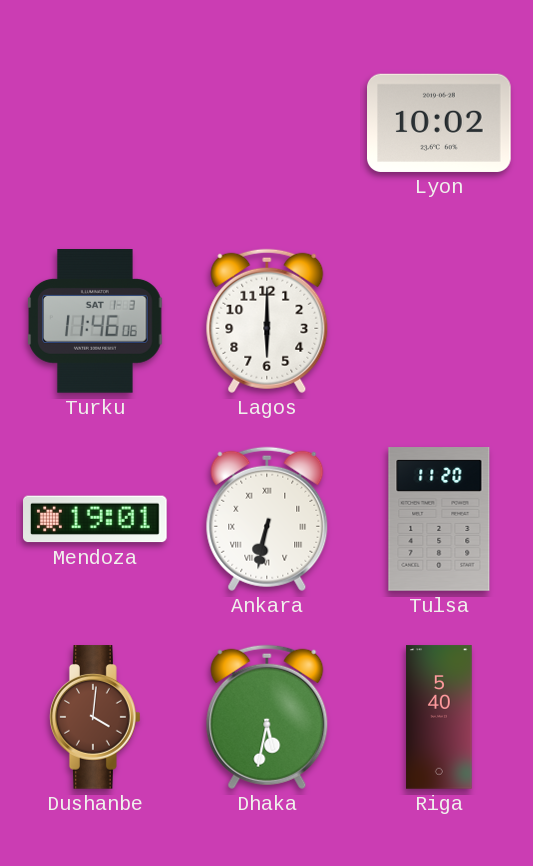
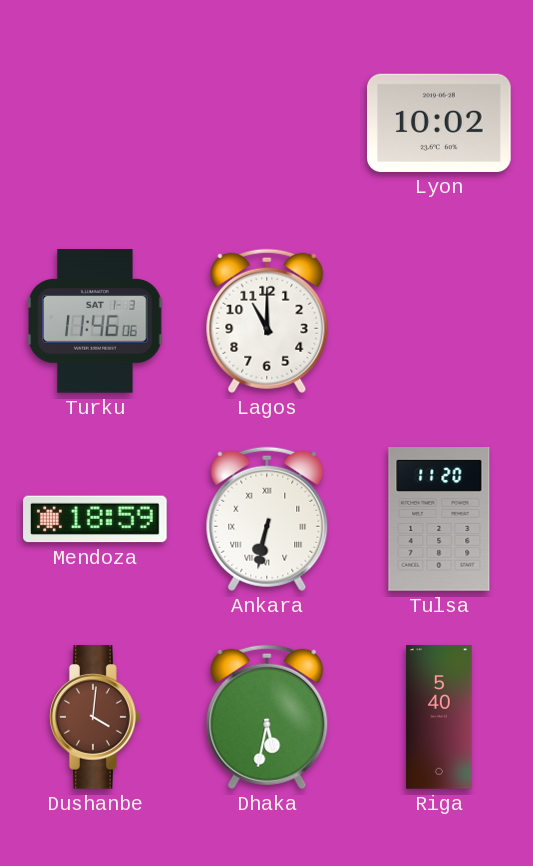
Lagos: 6:00 -> 11:00
Mendoza: 19:01 -> 18:59
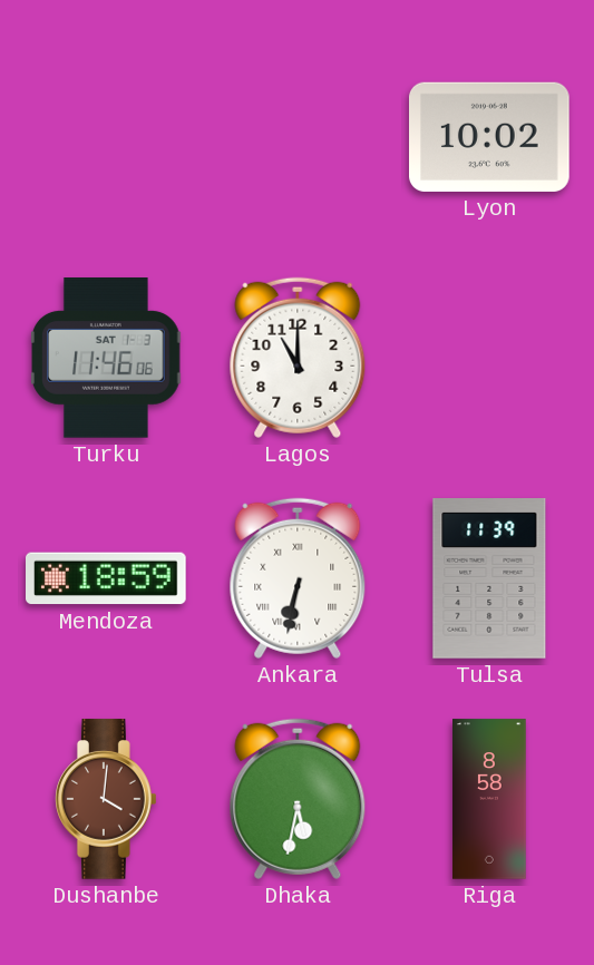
Tulsa: 11:20 -> 11:39
Riga: 5:40 -> 8:58
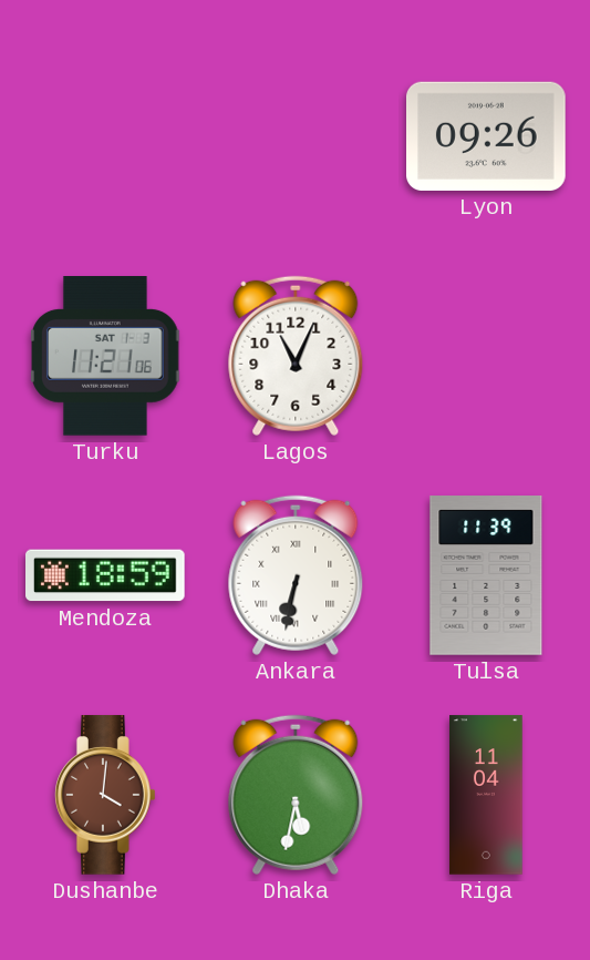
Lyon: 10:02 -> 09:26
Turku: 11:46 -> 11:21
Lagos: 11:00 -> 11:04
Riga: 8:58 -> 11:04
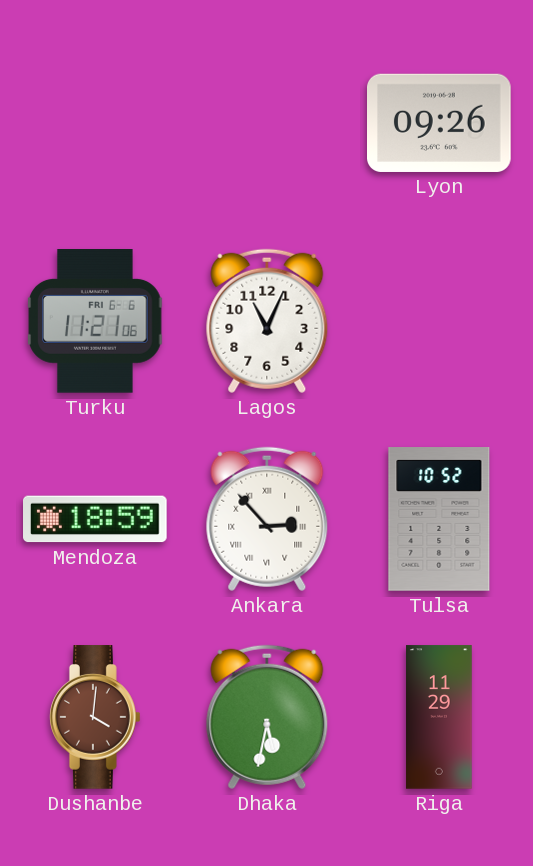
Turku date: SAT 1-3 -> FRI 6-6
Ankara: 6:32 -> 2:53
Tulsa: 11:39 -> 10:52
Riga: 11:04 -> 11:29
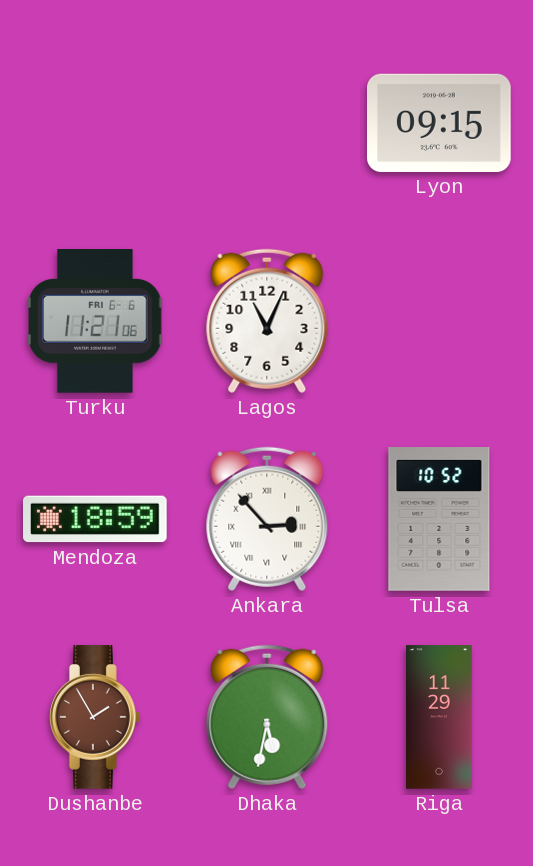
Lyon: 09:26 -> 09:15
Dushanbe: 4:01 -> 1:55
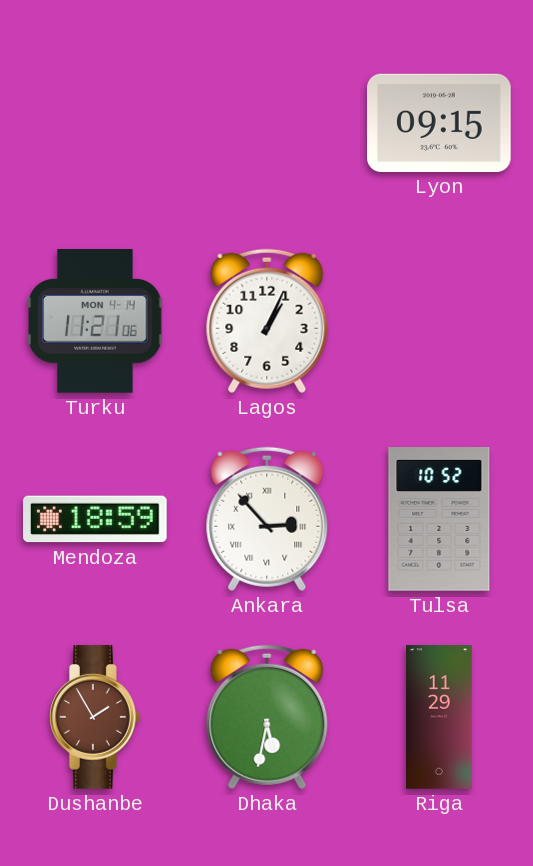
Turku date: FRI 6-6 -> MON 4-14
Lagos: 11:04 -> 1:04
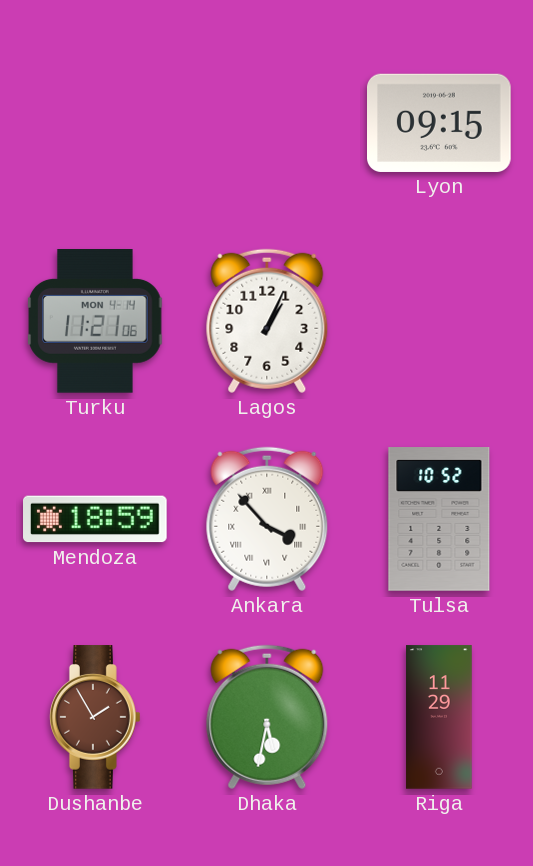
Ankara: 2:53 -> 3:53
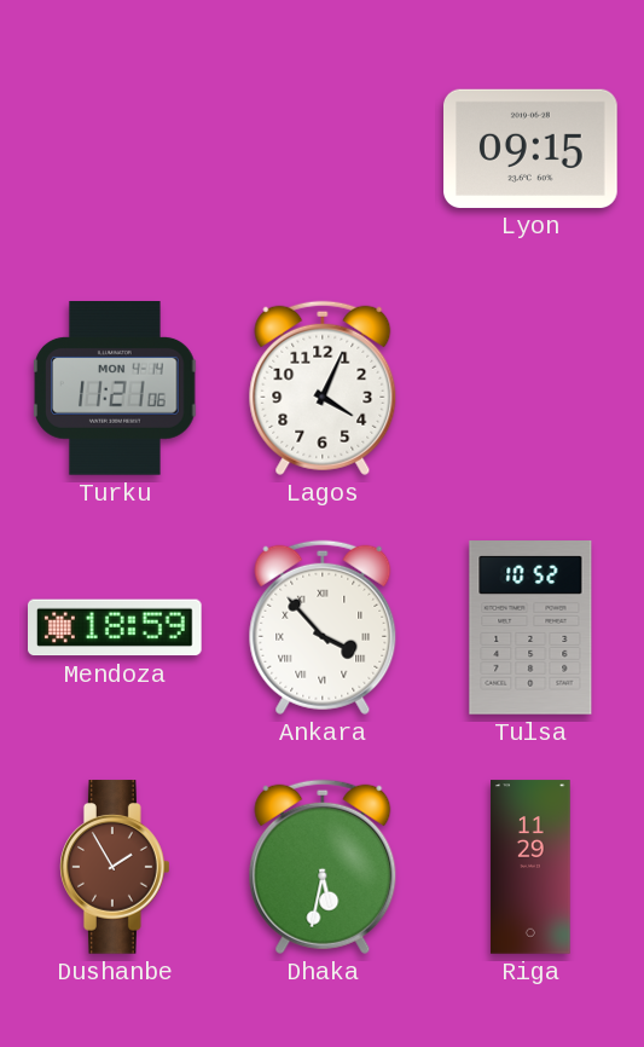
Lagos: 1:04 -> 4:04
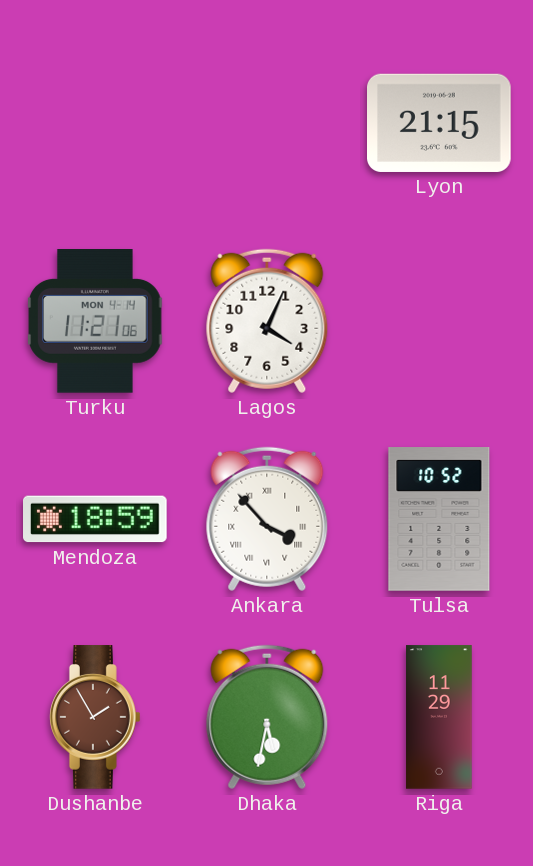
Lyon: 09:15 -> 21:15
